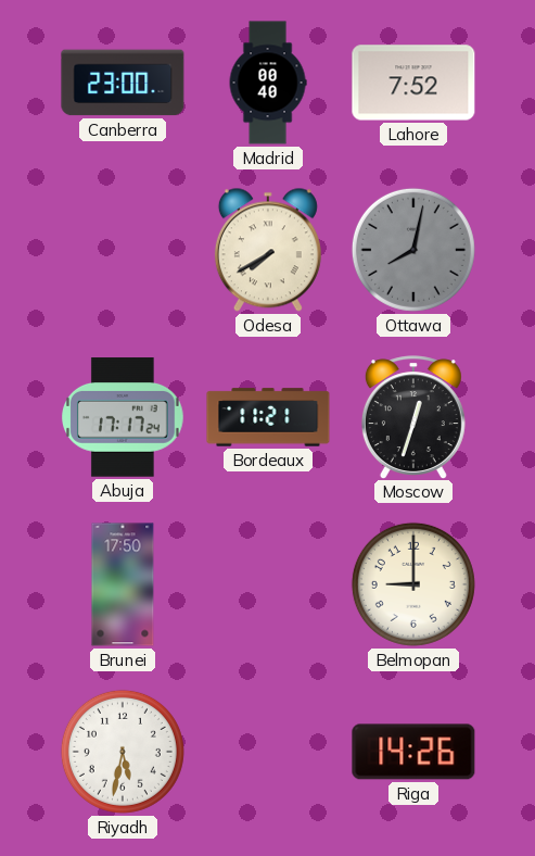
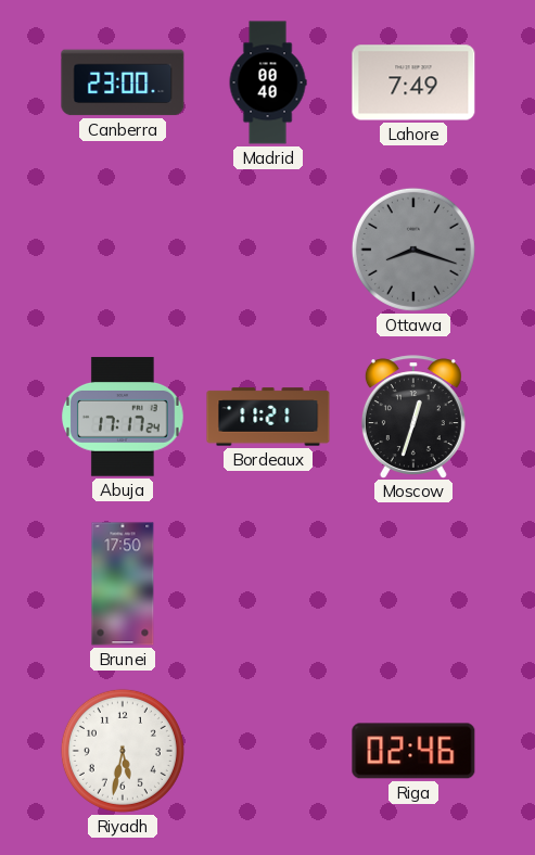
Lahore: 7:52 -> 7:49
Odesa: 7:40 -> none
Ottawa: 8:02 -> 8:18
Belmopan: 9:00 -> none
Riga: 14:26 -> 02:46
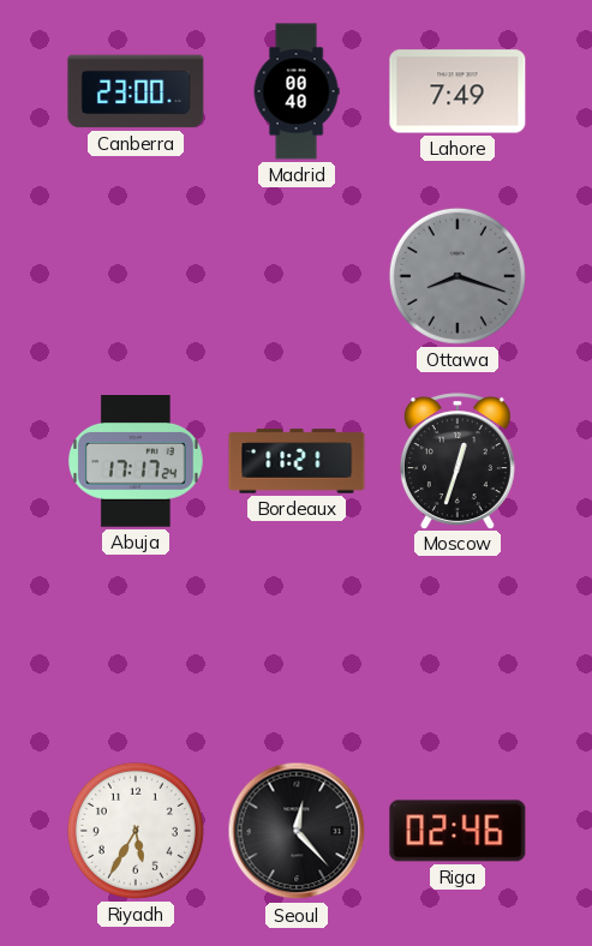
Brunei: 17:50 -> none
Riyadh: 5:32 -> 5:35
Seoul: none -> 12:23
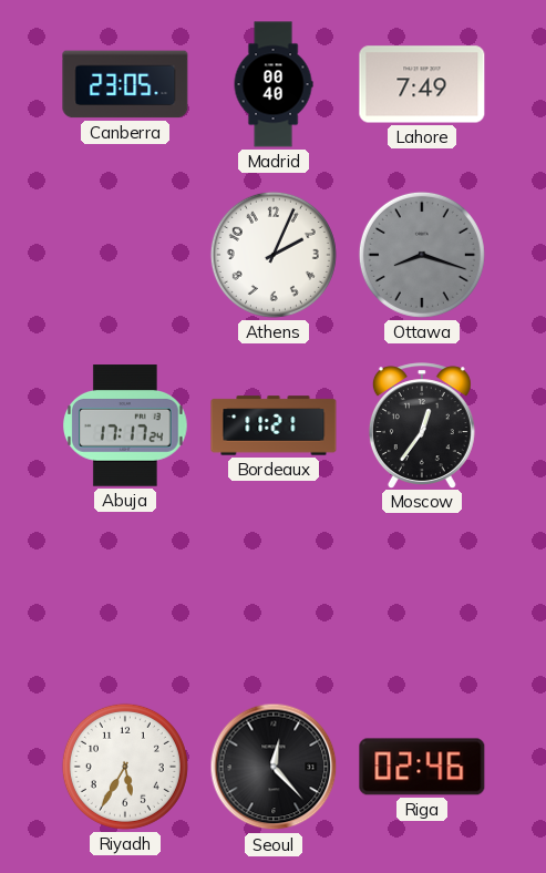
Canberra: 23:00 -> 23:05
Athens: none -> 2:04
Moscow: 12:33 -> 12:36
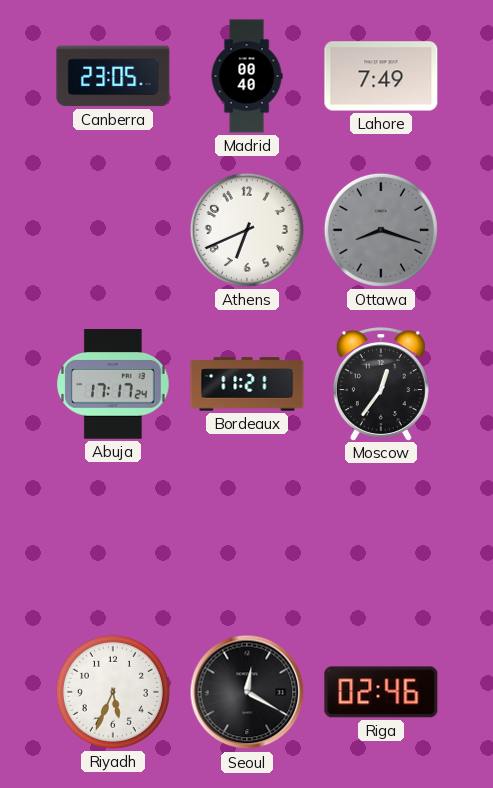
Athens: 2:04 -> 6:41
Riyadh: 5:35 -> 5:34
Seoul: 12:23 -> 12:20
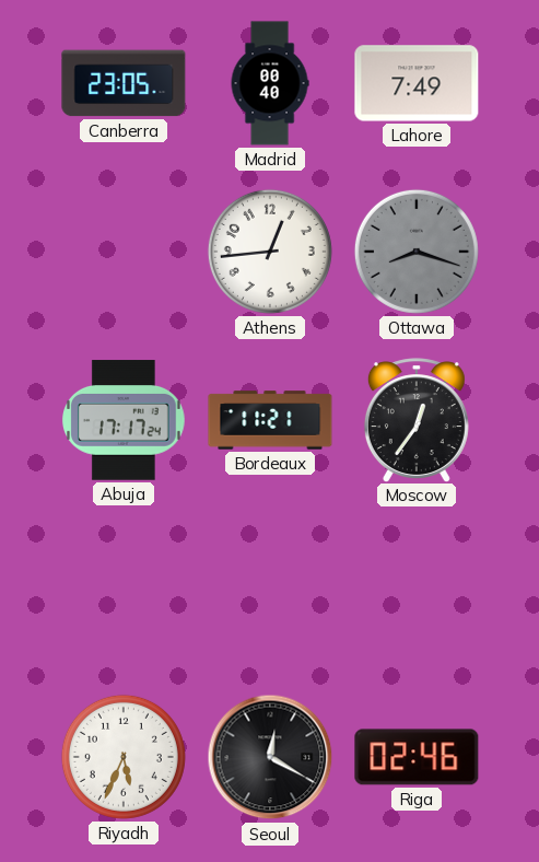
Athens: 6:41 -> 12:44
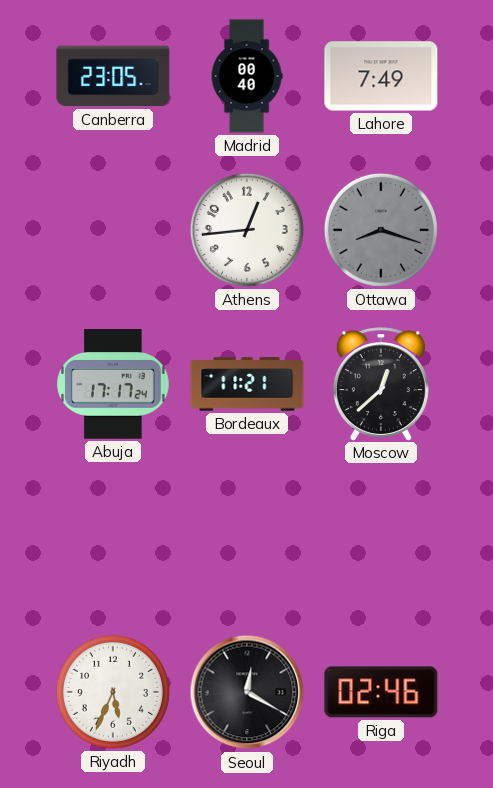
Moscow: 12:36 -> 12:38
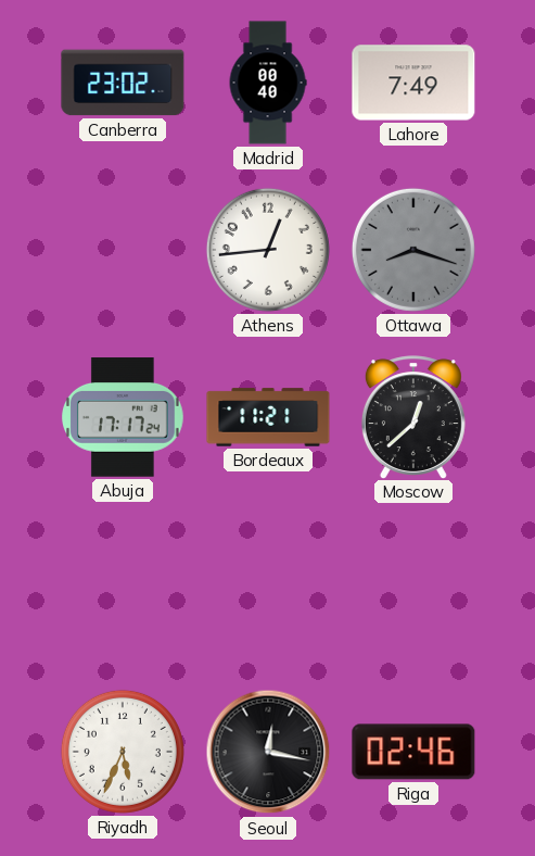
Canberra: 23:05 -> 23:02
Seoul: 12:20 -> 12:17
